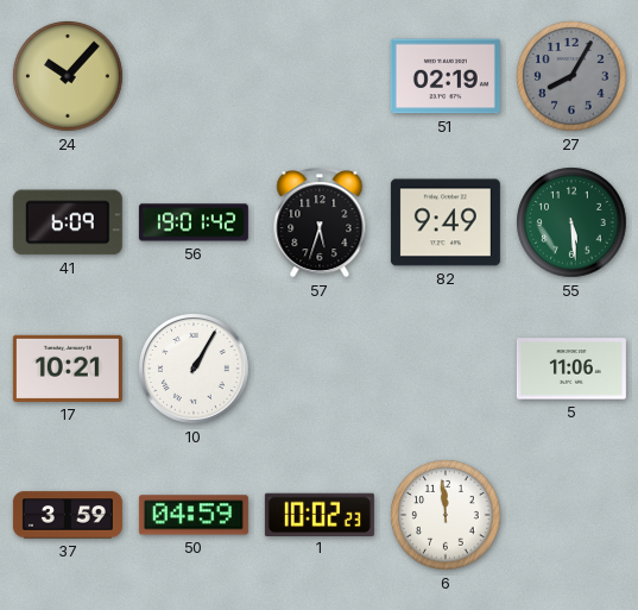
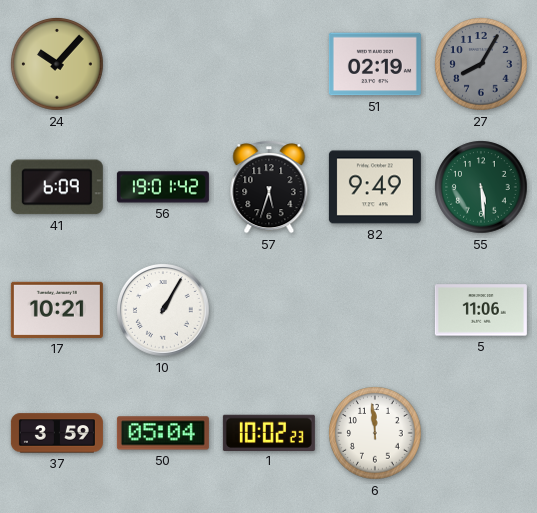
50: 04:59 -> 05:04
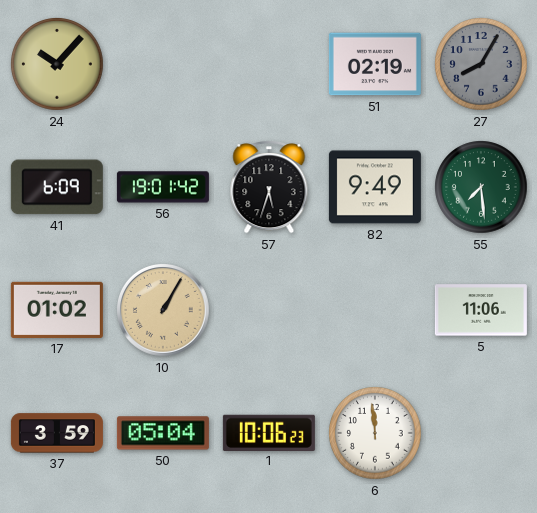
55: 5:29 -> 7:29
17: 10:21 -> 01:02
10 dial: white -> champagne
1: 10:02 -> 10:06
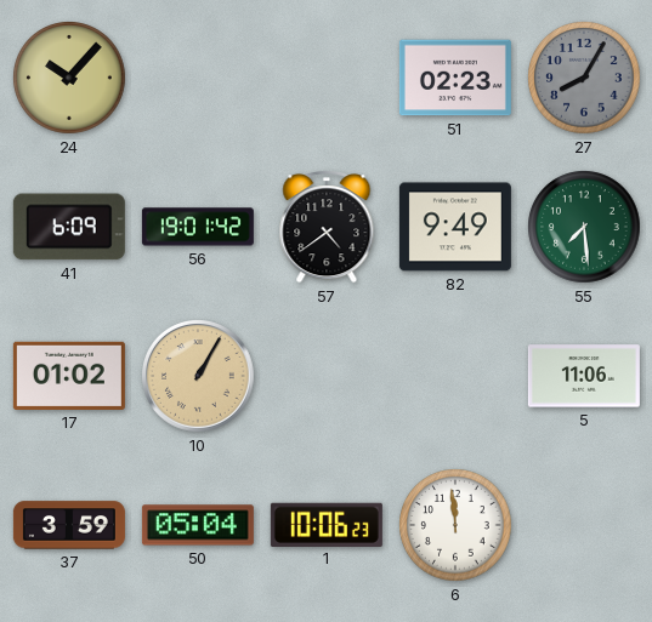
51: 02:19 -> 02:23
57: 5:33 -> 4:39
